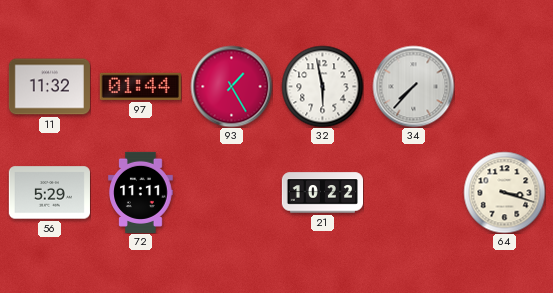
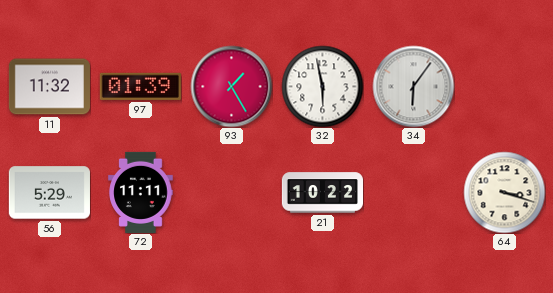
97: 01:44 -> 01:39
34: 7:37 -> 6:06
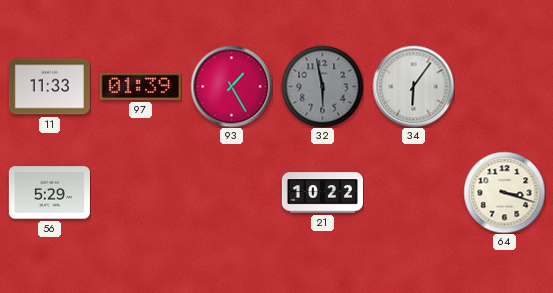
11: 11:32 -> 11:33
32 dial: white -> grey
72: 11:11 -> none
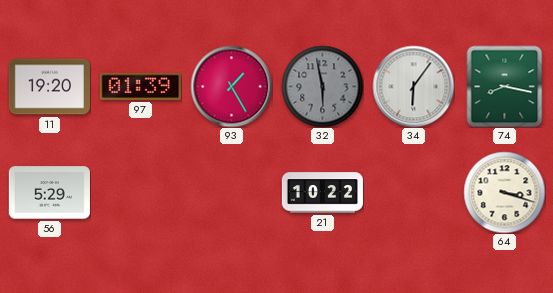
11: 11:33 -> 19:20
74: none -> 8:17
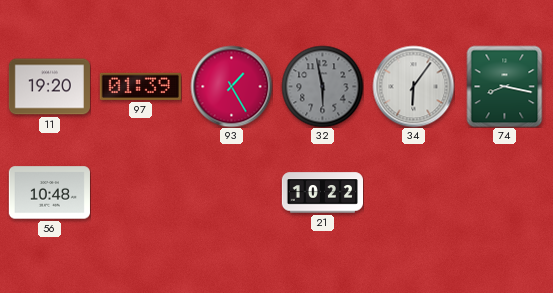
56: 5:29 -> 10:48
64: 3:18 -> none
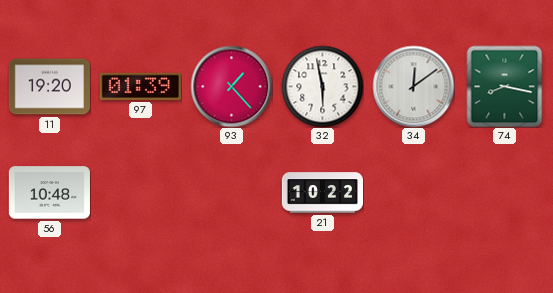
93: 1:25 -> 1:23
32 dial: grey -> white
34: 6:06 -> 12:09
